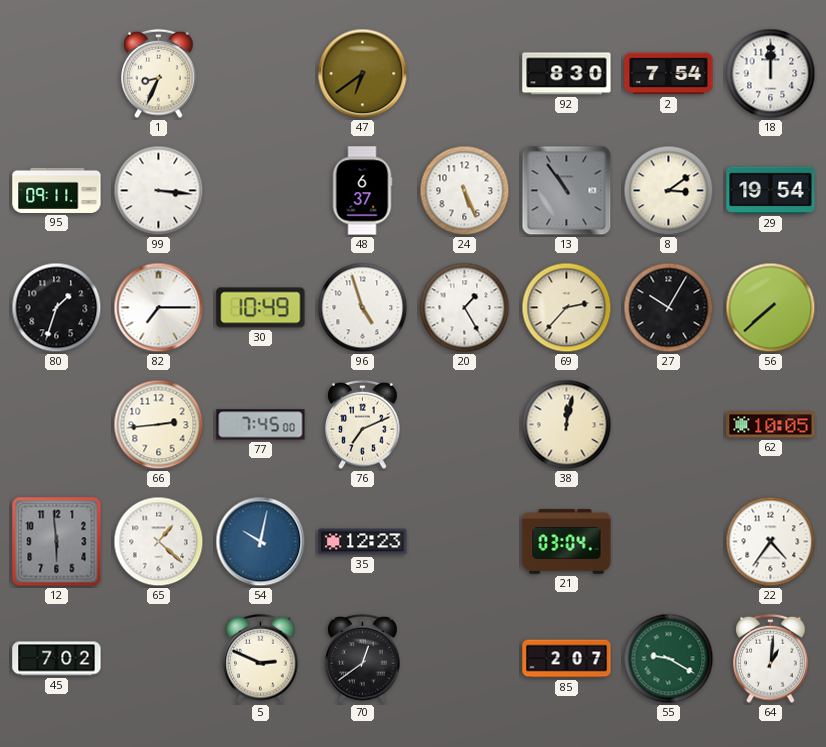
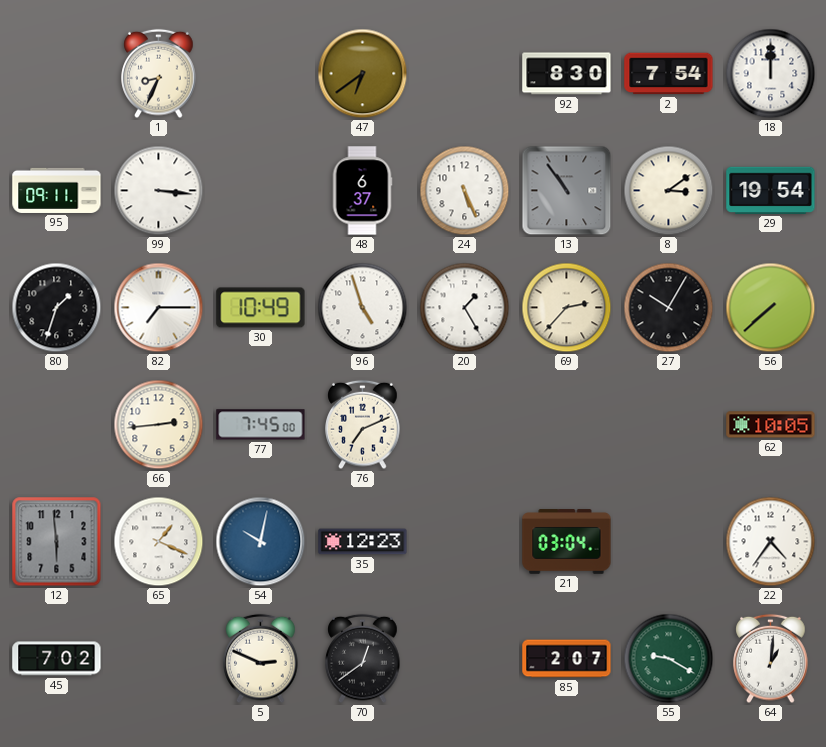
38: 12:02 -> none
65: 1:22 -> 1:19
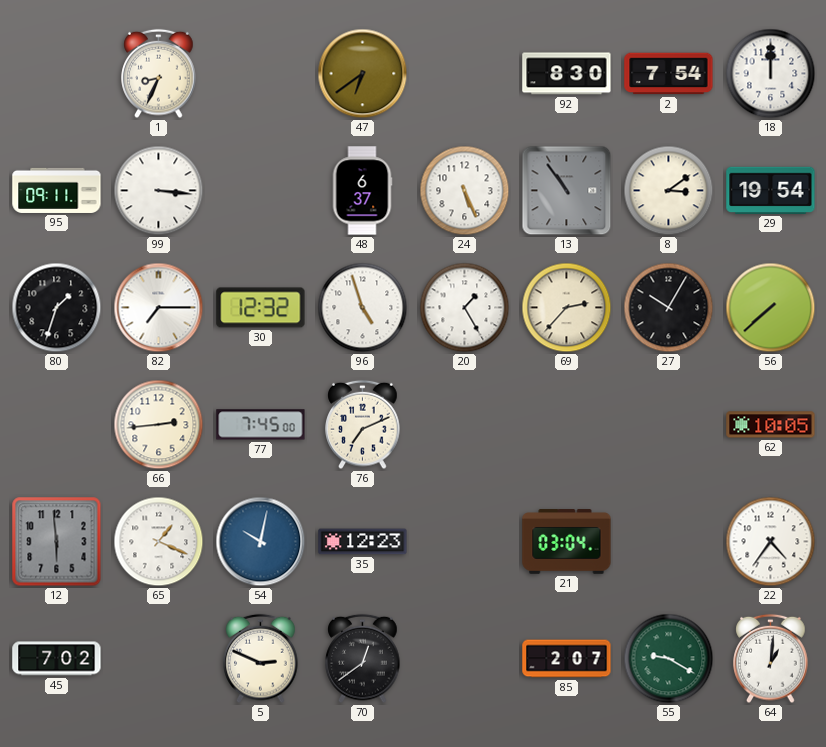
30: 10:49 -> 12:32
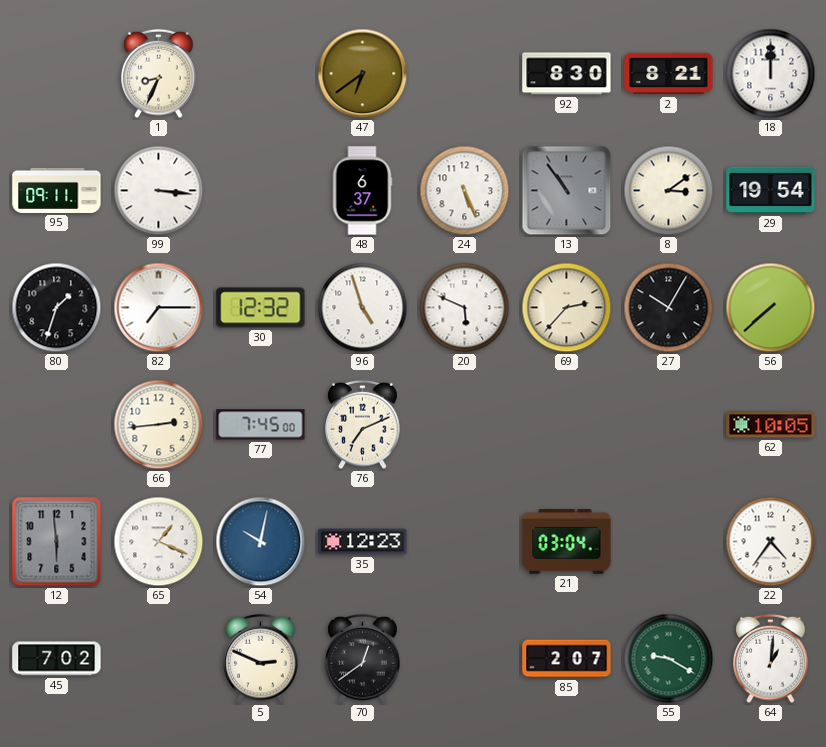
2: 7:54 -> 8:21
20: 1:25 -> 5:49
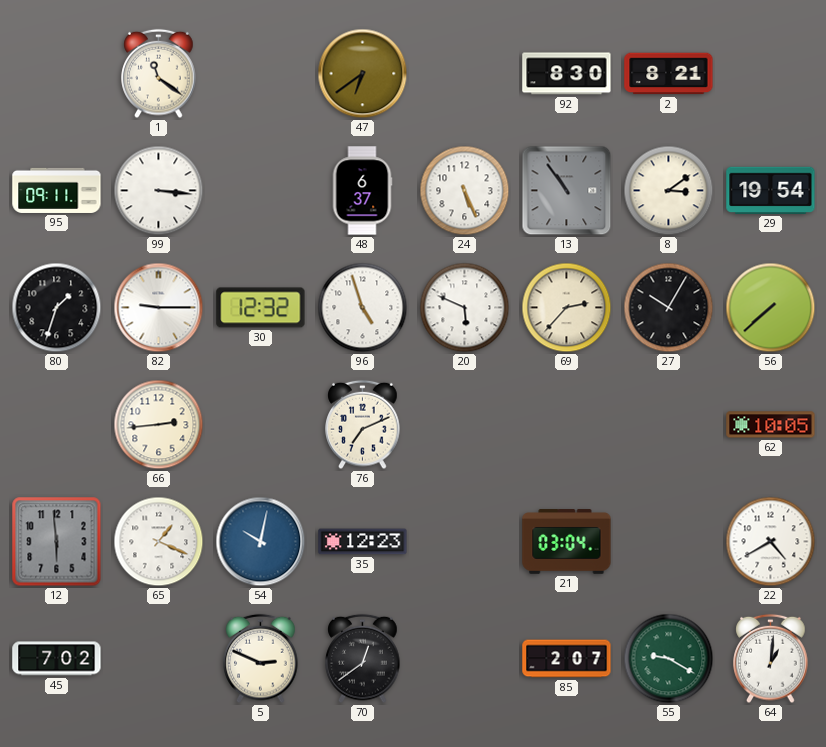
1: 8:34 -> 11:21
18: 12:00 -> none
82: 7:15 -> 9:15
77: 7:45 -> none
22: 4:36 -> 4:40
